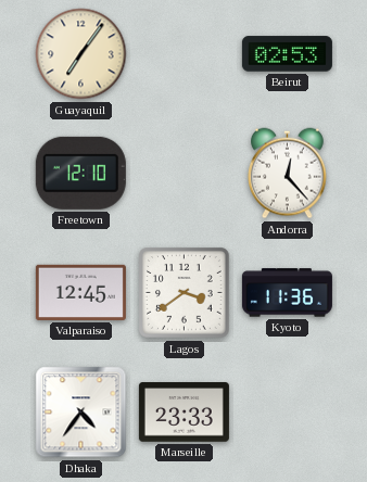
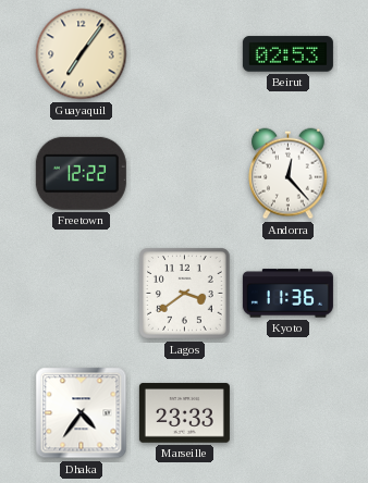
Freetown: 12:10 -> 12:22
Valparaiso: 12:45 -> none
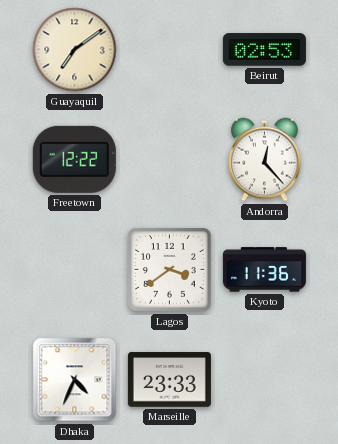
Guayaquil: 7:06 -> 7:09
Dhaka: 4:36 -> 4:34
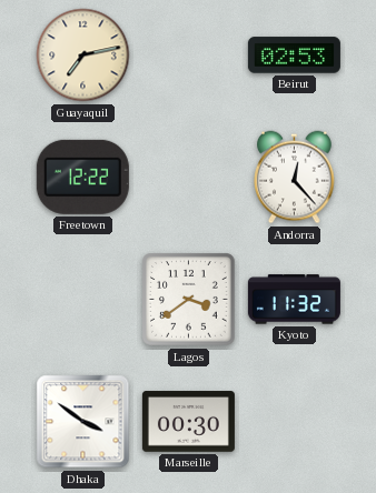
Guayaquil: 7:09 -> 7:13
Kyoto: 11:36 -> 11:32
Dhaka: 4:34 -> 3:51
Marseille: 23:33 -> 00:30
